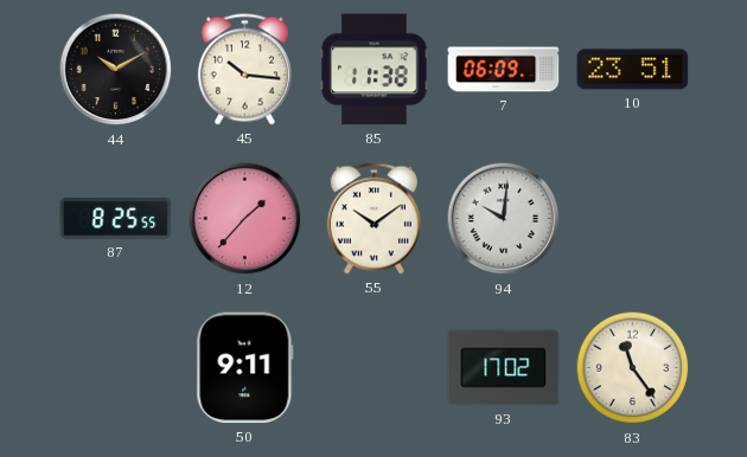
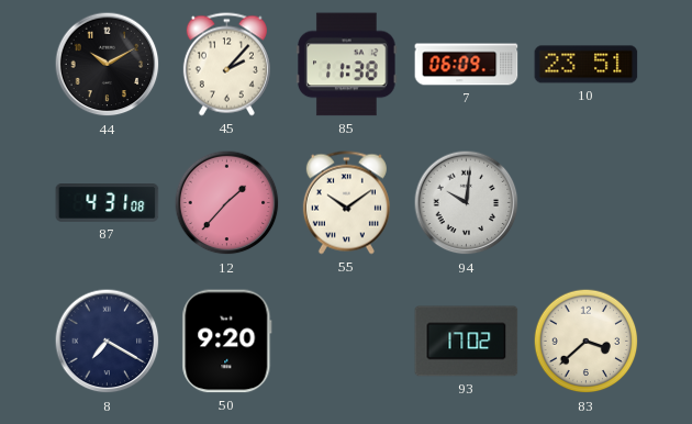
45: 10:16 -> 2:07
87: 8:25 -> 4:31
8: none -> 7:20
50: 9:11 -> 9:20
83: 11:24 -> 3:38
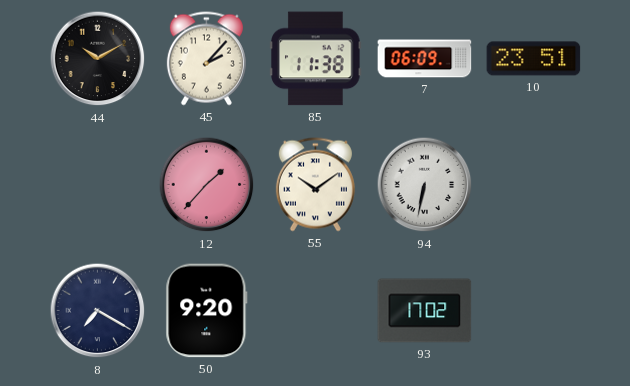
87: 4:31 -> none
94: 10:01 -> 6:32
83: 3:38 -> none
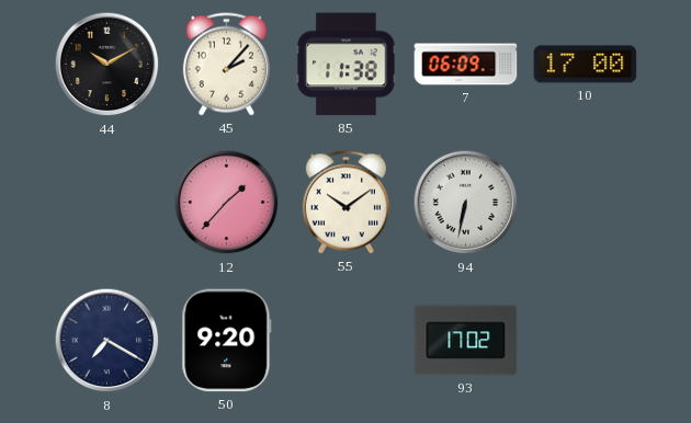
10: 23:51 -> 17:00
